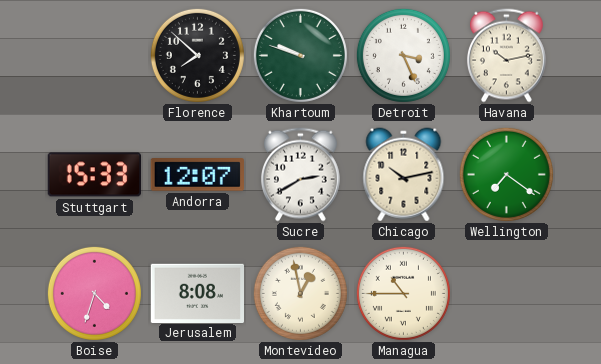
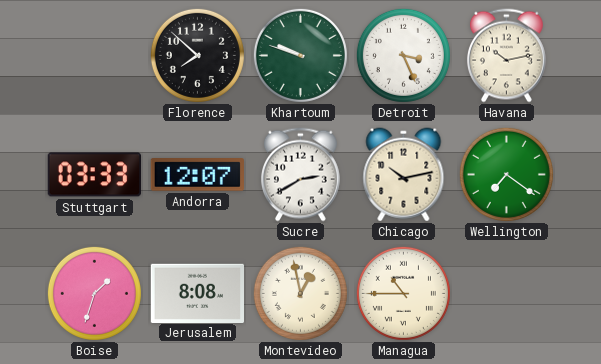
Stuttgart: 15:33 -> 03:33
Boise: 4:33 -> 1:33
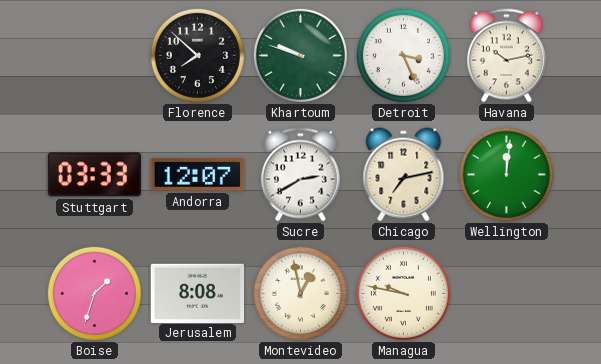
Chicago: 10:13 -> 7:13
Wellington: 7:21 -> 12:01
Managua: 10:45 -> 9:47
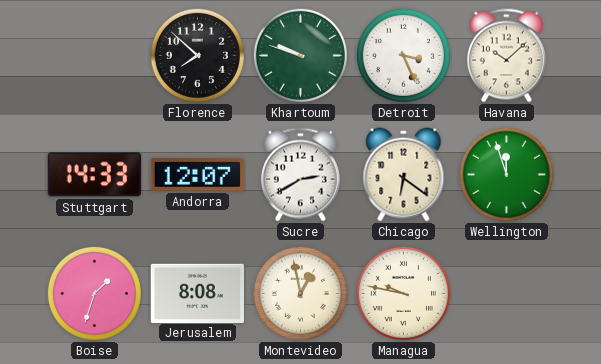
Havana: 10:13 -> 10:08
Stuttgart: 03:33 -> 14:33
Chicago: 7:13 -> 6:21
Wellington: 12:01 -> 11:57
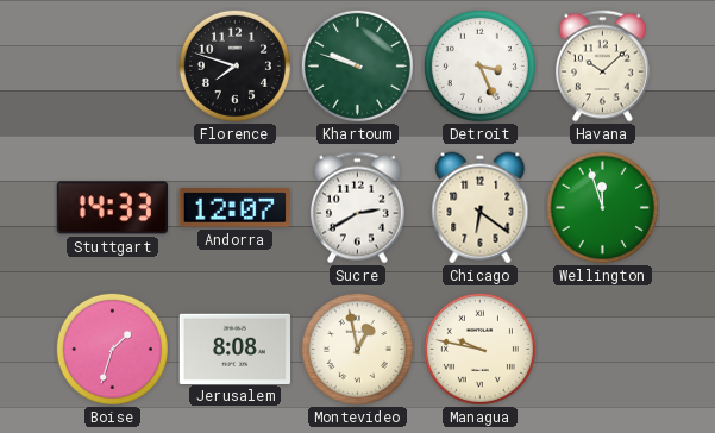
Florence: 7:52 -> 7:48
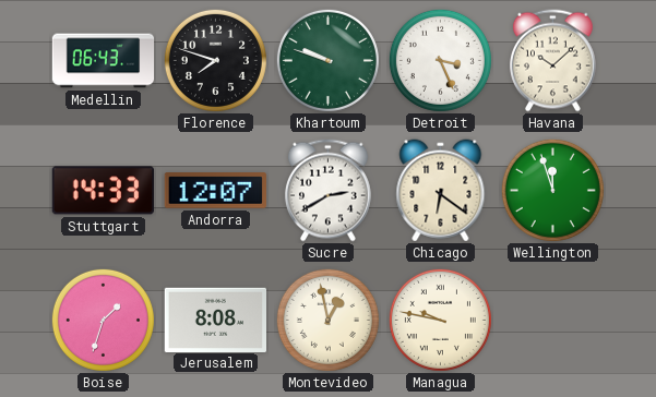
Medellin: none -> 06:43
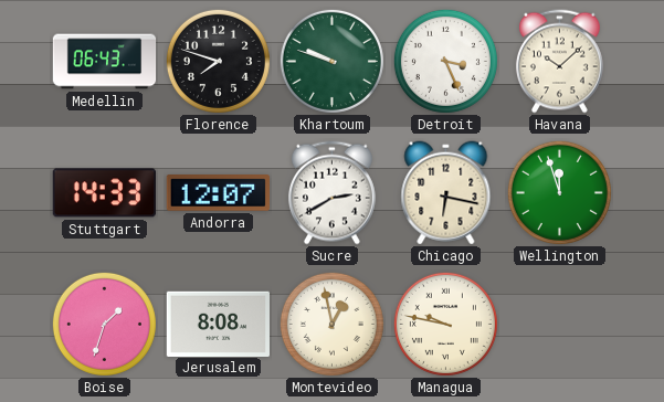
Chicago: 6:21 -> 6:17
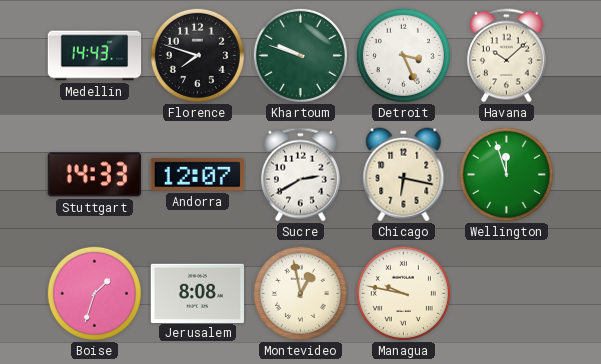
Medellin: 06:43 -> 14:43
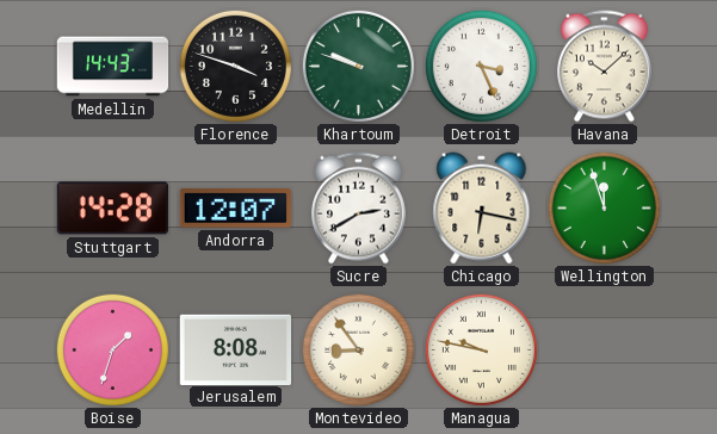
Florence: 7:48 -> 3:48
Stuttgart: 14:33 -> 14:28
Montevideo: 12:58 -> 8:54
